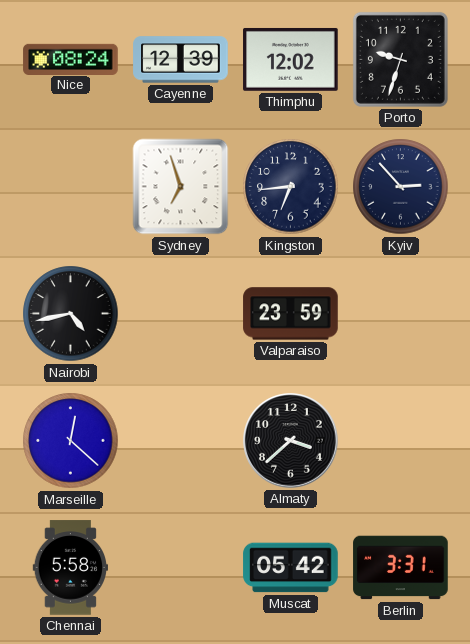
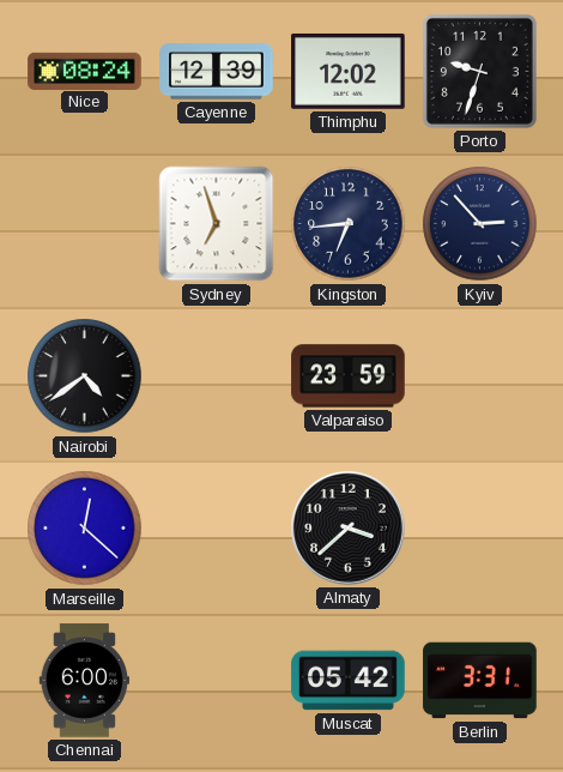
Nairobi: 4:43 -> 4:39
Chennai: 5:58 -> 6:00
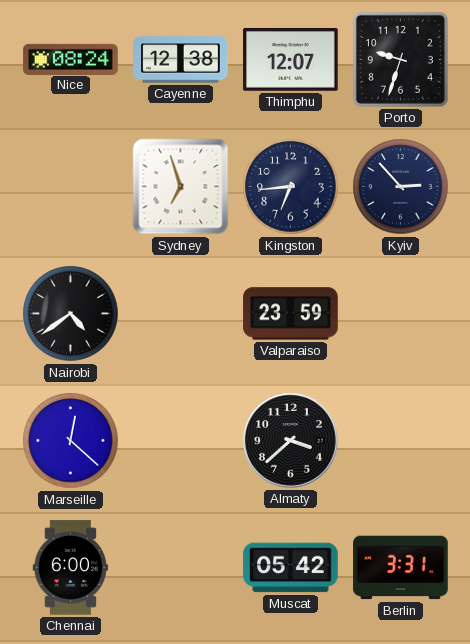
Cayenne: 12:39 -> 12:38
Thimphu: 12:02 -> 12:07
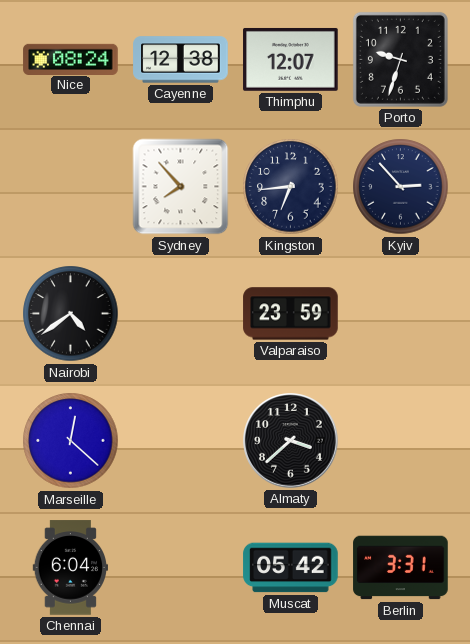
Sydney: 6:57 -> 7:53
Chennai: 6:00 -> 6:04
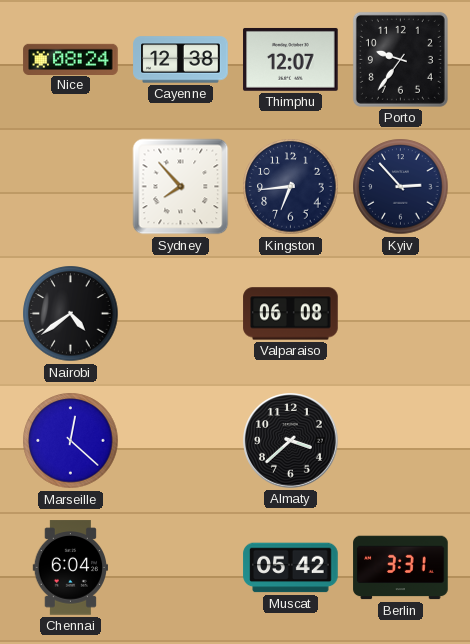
Porto: 9:33 -> 9:36
Valparaiso: 23:59 -> 06:08
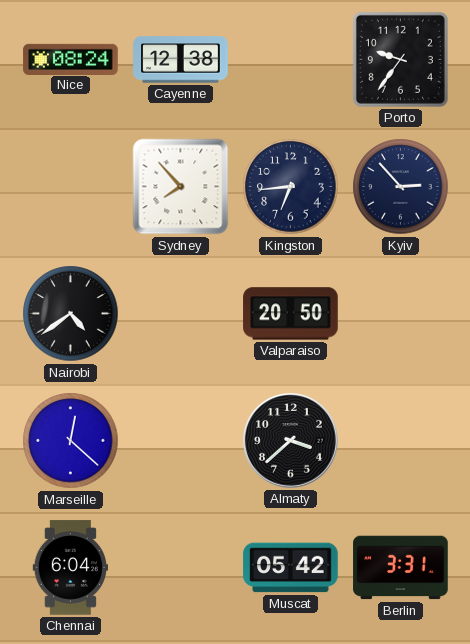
Thimphu: 12:07 -> none
Valparaiso: 06:08 -> 20:50
